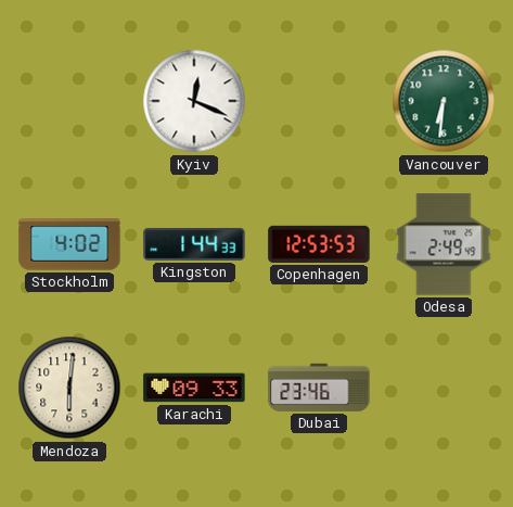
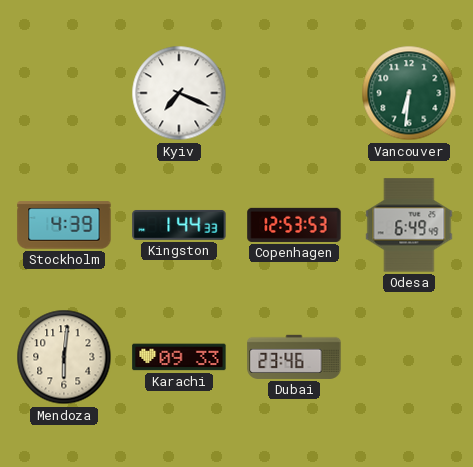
Kyiv: 12:19 -> 7:19
Stockholm: 4:02 -> 4:39
Odesa: 2:49 -> 6:49
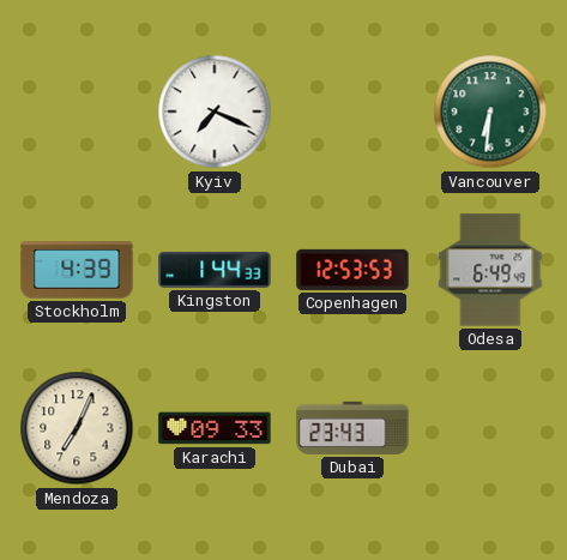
Mendoza: 6:01 -> 7:04
Dubai: 23:46 -> 23:43
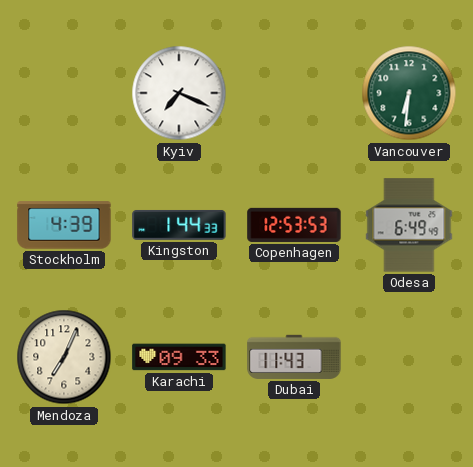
Dubai: 23:43 -> 11:43
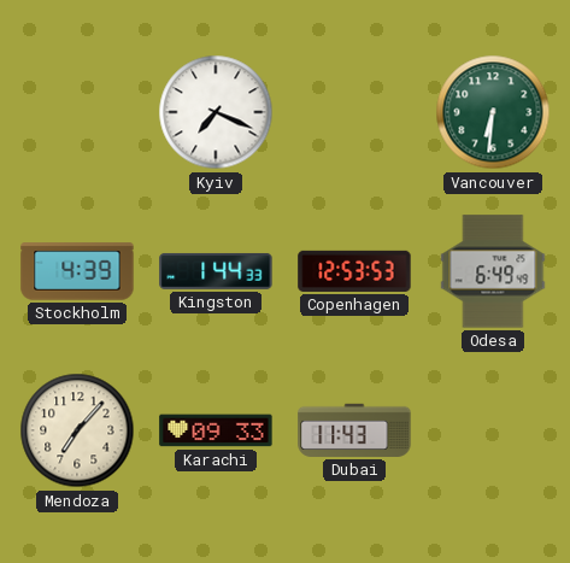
Mendoza: 7:04 -> 7:07
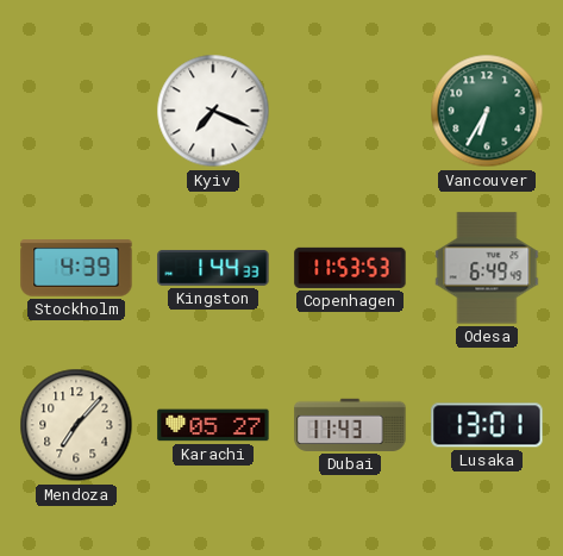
Vancouver: 6:31 -> 6:35
Copenhagen: 12:53 -> 11:53
Karachi: 09:33 -> 05:27
Lusaka: none -> 13:01
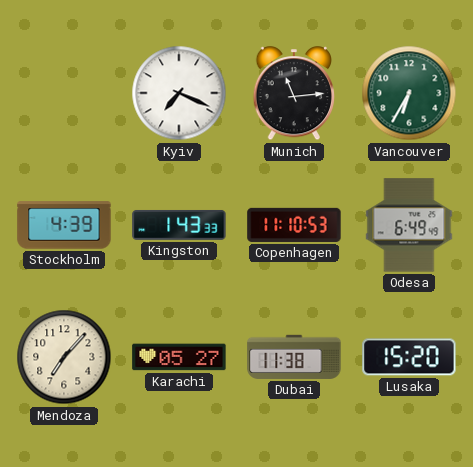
Munich: none -> 11:14
Kingston: 1:44 -> 1:43
Copenhagen: 11:53 -> 11:10
Dubai: 11:43 -> 11:38
Lusaka: 13:01 -> 15:20
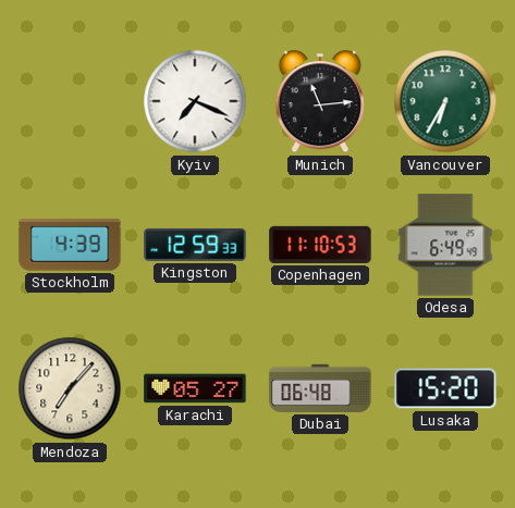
Kingston: 1:43 -> 12:59
Dubai: 11:38 -> 06:48
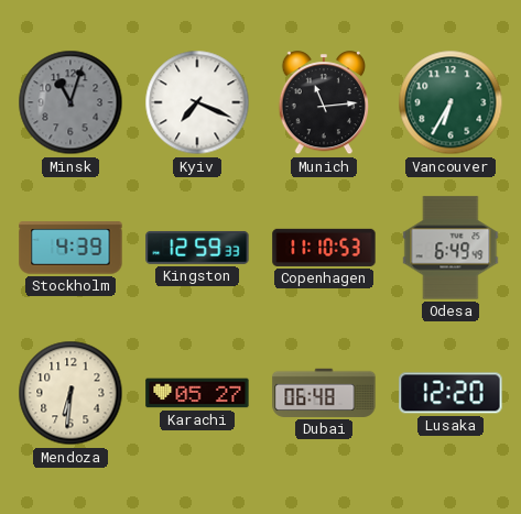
Minsk: none -> 11:03
Mendoza: 7:07 -> 6:31
Lusaka: 15:20 -> 12:20
